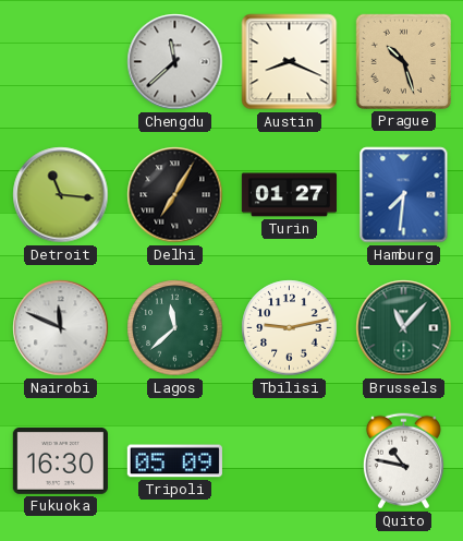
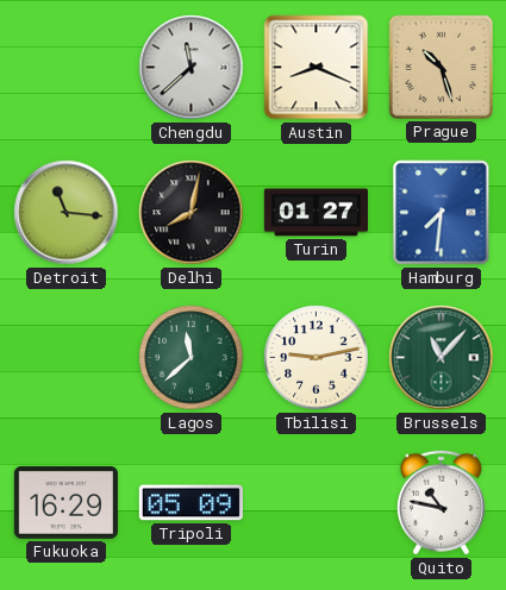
Delhi: 7:05 -> 8:02
Nairobi: 11:49 -> none
Fukuoka: 16:30 -> 16:29
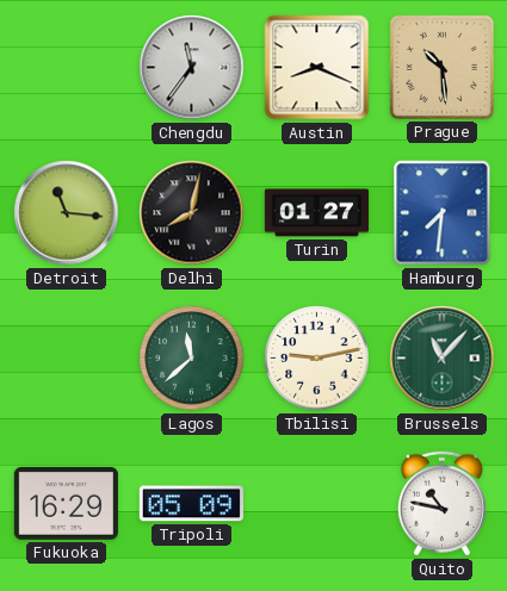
Chengdu: 11:38 -> 11:36
Prague: 10:27 -> 10:29
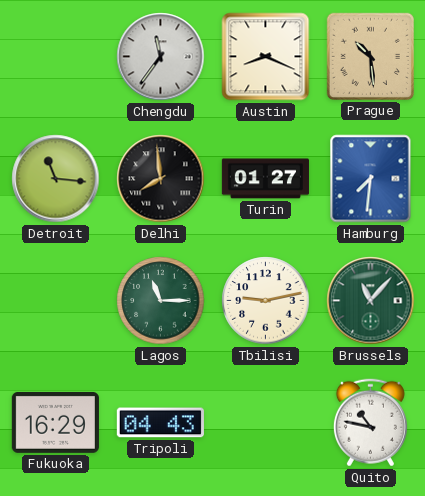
Delhi: 8:02 -> 7:59
Lagos: 11:38 -> 11:15
Tripoli: 05:09 -> 04:43
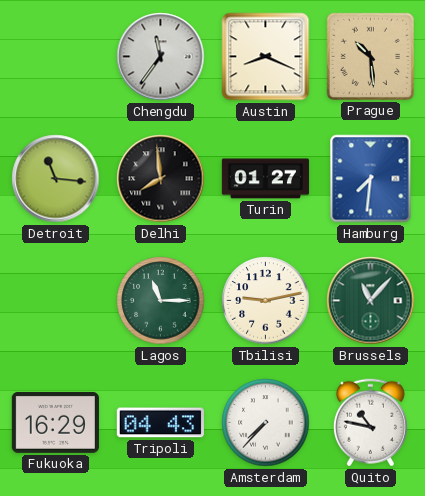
Amsterdam: none -> 7:37
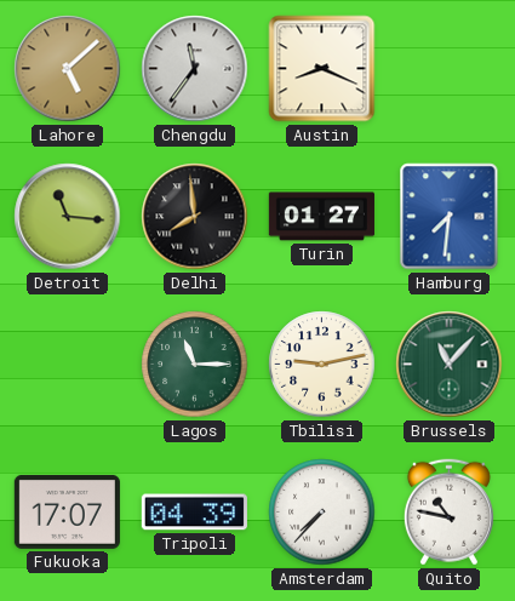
Lahore: none -> 5:08
Prague: 10:29 -> none
Fukuoka: 16:29 -> 17:07
Tripoli: 04:43 -> 04:39
